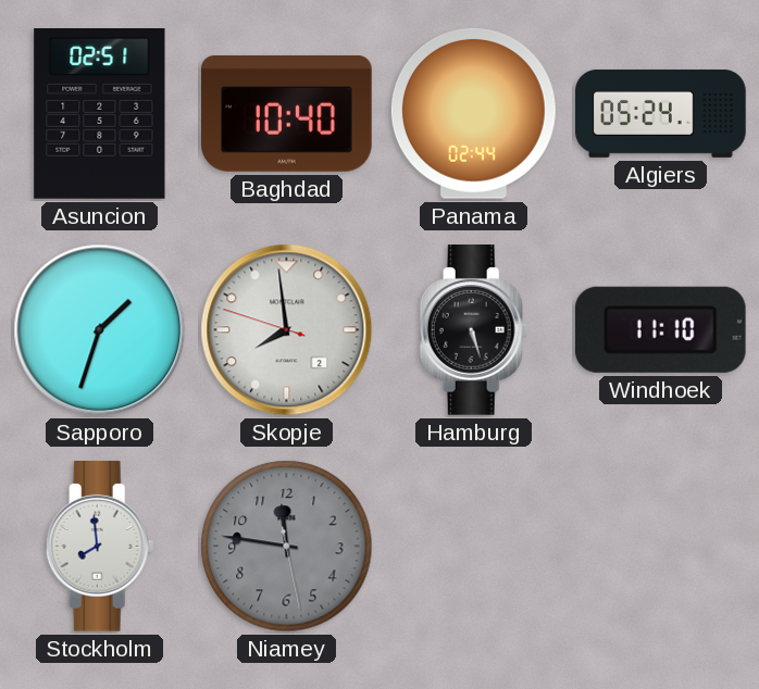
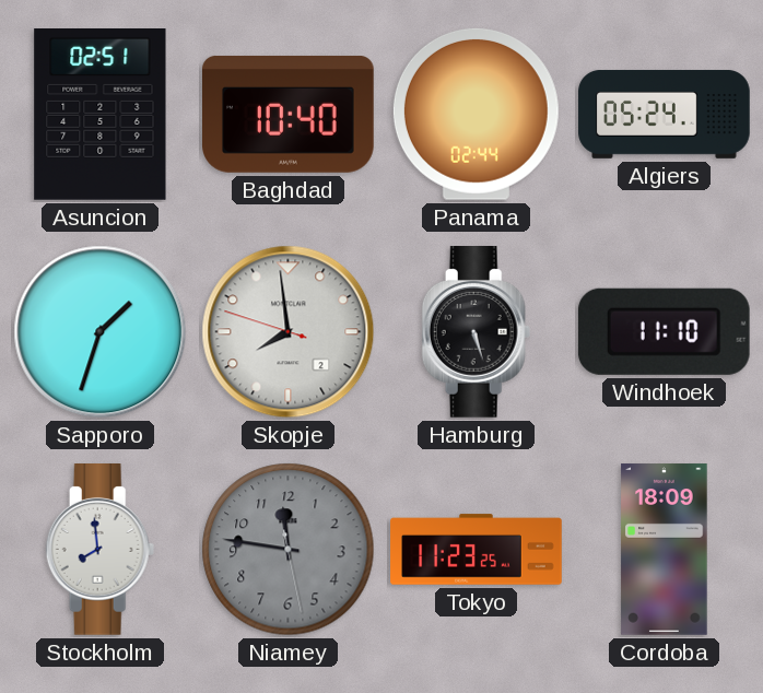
Tokyo: none -> 11:23
Cordoba: none -> 18:09
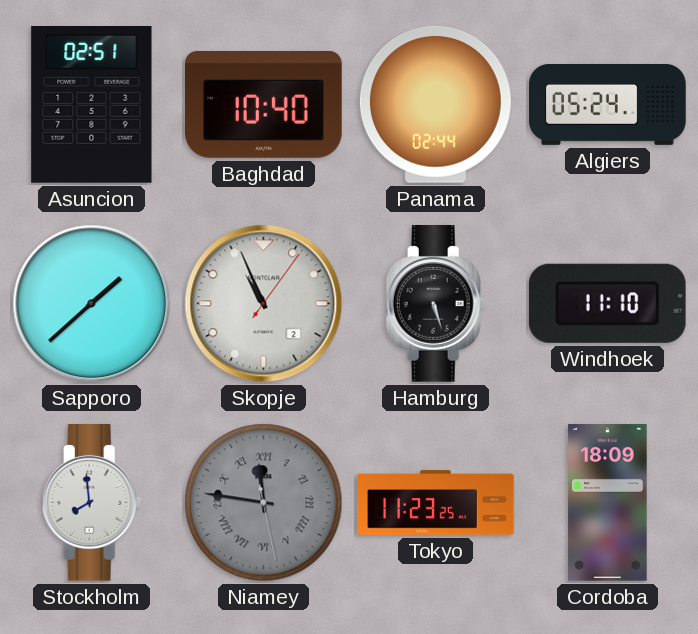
Sapporo: 1:33 -> 1:38
Skopje: 7:58 -> 10:56
Niamey numerals: Arabic -> Roman
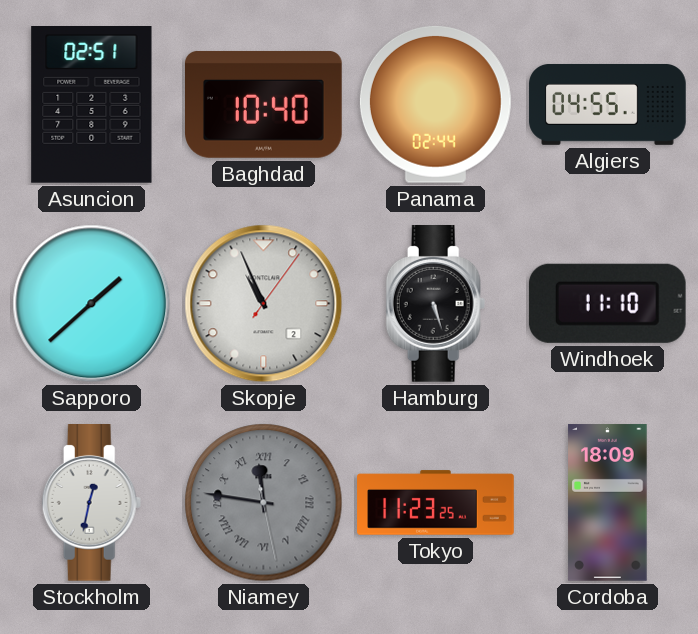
Algiers: 05:24 -> 04:55
Stockholm: 7:59 -> 12:32
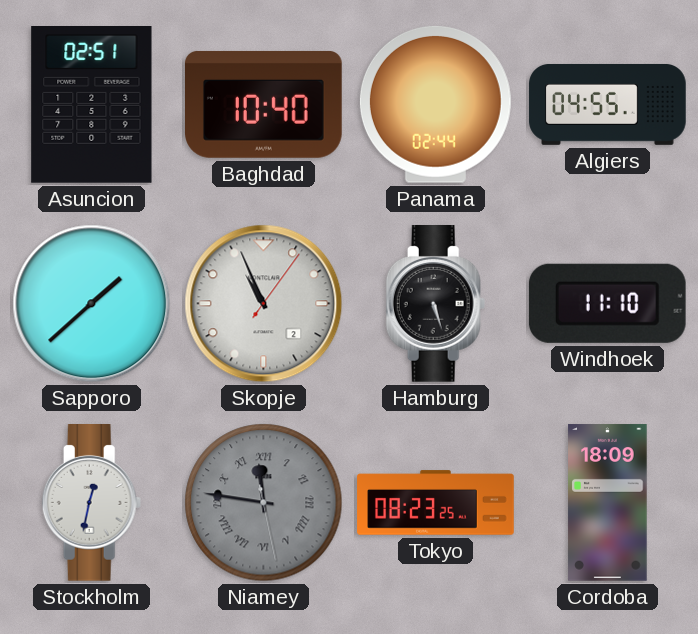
Tokyo: 11:23 -> 08:23
